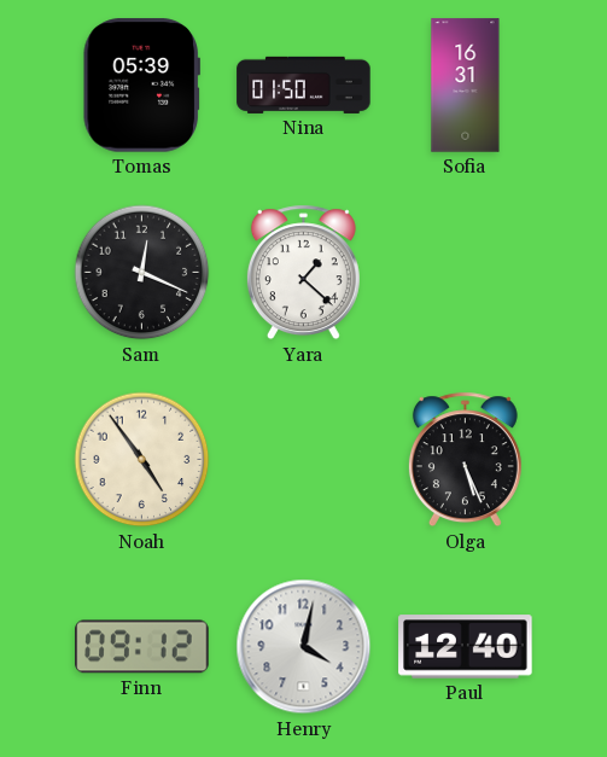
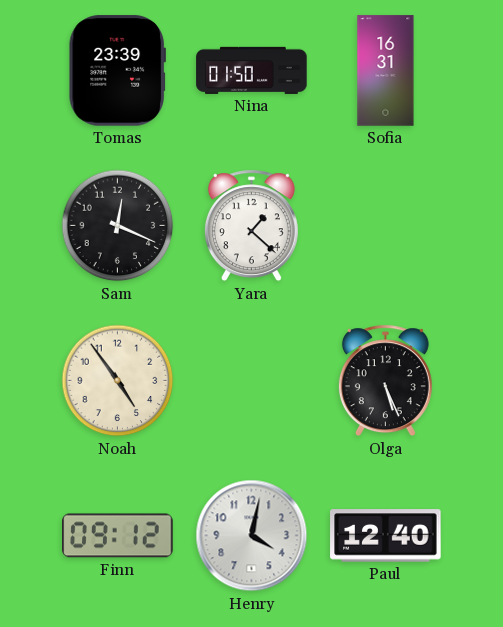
Tomas: 05:39 -> 23:39
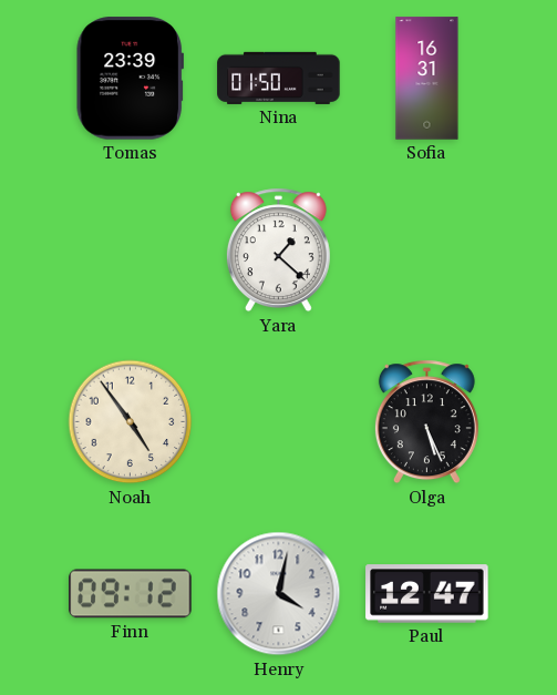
Sam: 12:19 -> none
Paul: 12:40 -> 12:47
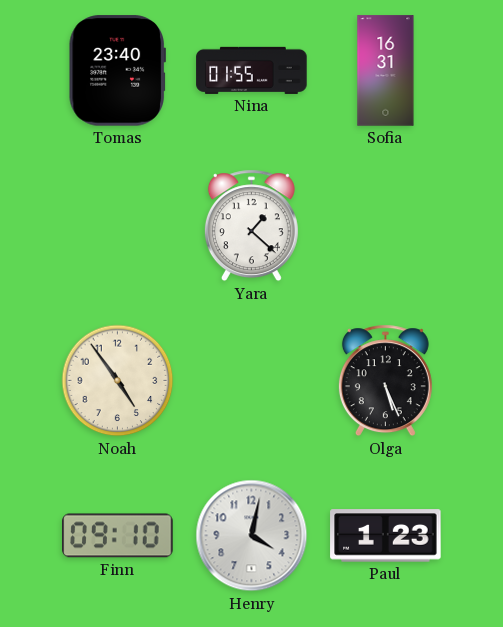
Tomas: 23:39 -> 23:40
Nina: 01:50 -> 01:55
Finn: 09:12 -> 09:10
Paul: 12:47 -> 1:23
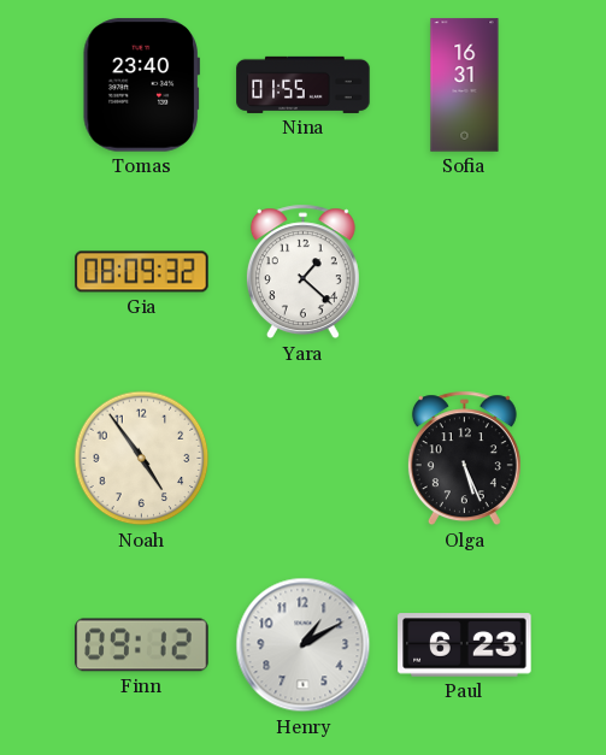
Gia: none -> 08:09
Finn: 09:10 -> 09:12
Henry: 4:02 -> 1:10
Paul: 1:23 -> 6:23
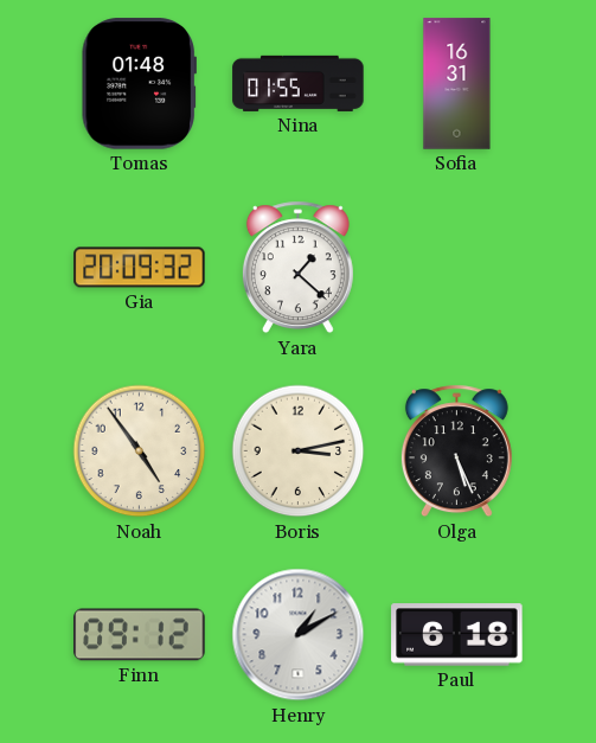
Tomas: 23:40 -> 01:48
Gia: 08:09 -> 20:09
Boris: none -> 3:13
Paul: 6:23 -> 6:18
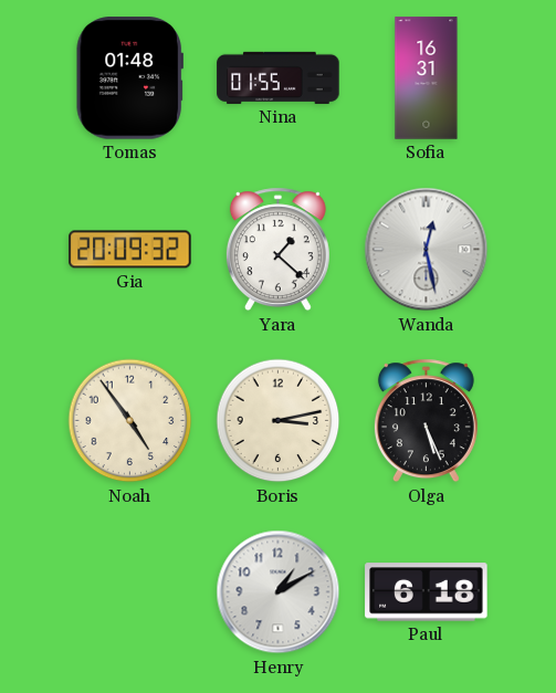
Wanda: none -> 12:28
Finn: 09:12 -> none
